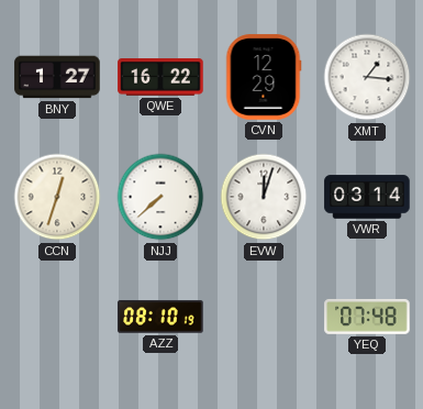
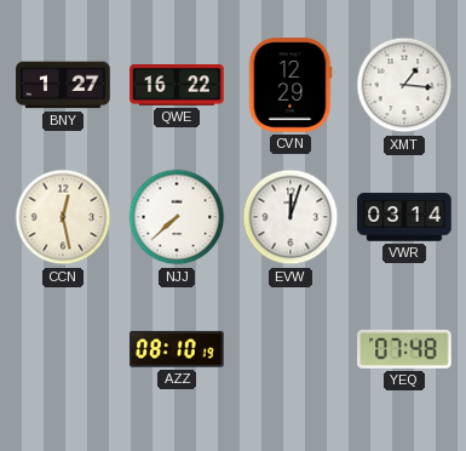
CCN: 12:33 -> 12:28
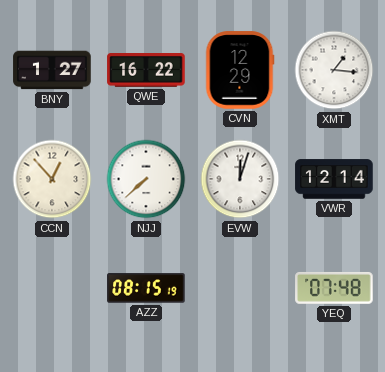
CCN: 12:28 -> 12:53
VWR: 03:14 -> 12:14
AZZ: 08:10 -> 08:15
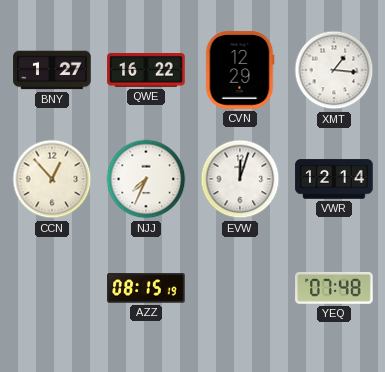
NJJ: 7:38 -> 7:34
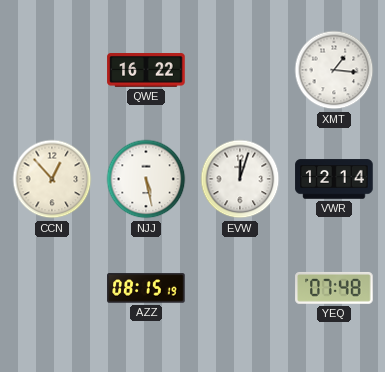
BNY: 1:27 -> none
CVN: 12:29 -> none
NJJ: 7:34 -> 5:28
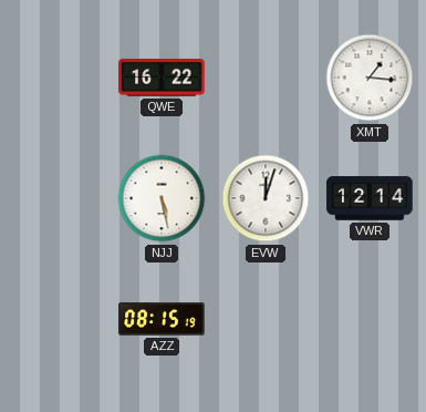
CCN: 12:53 -> none
YEQ: 07:48 -> none
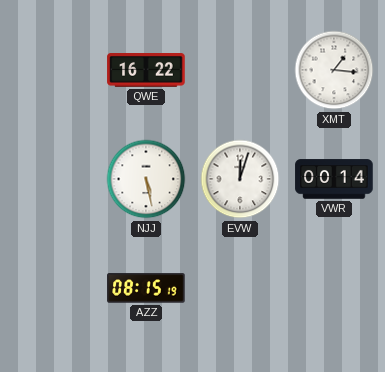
VWR: 12:14 -> 00:14
